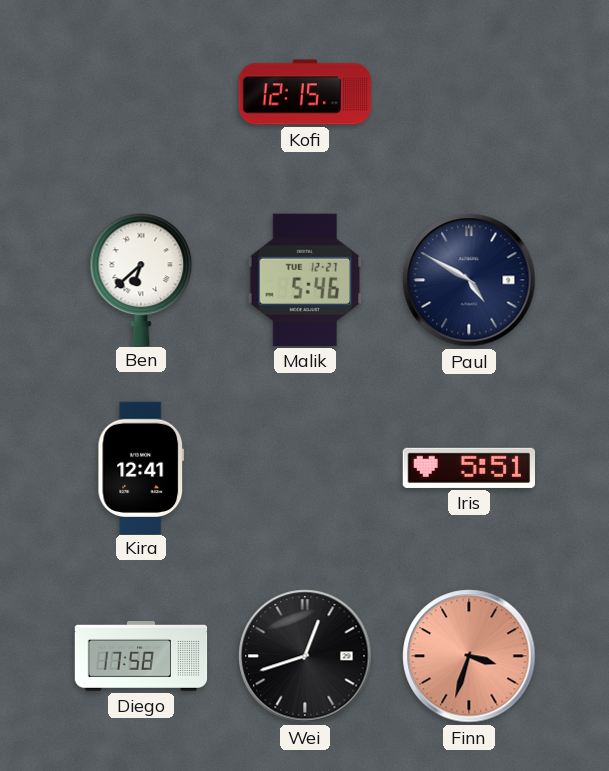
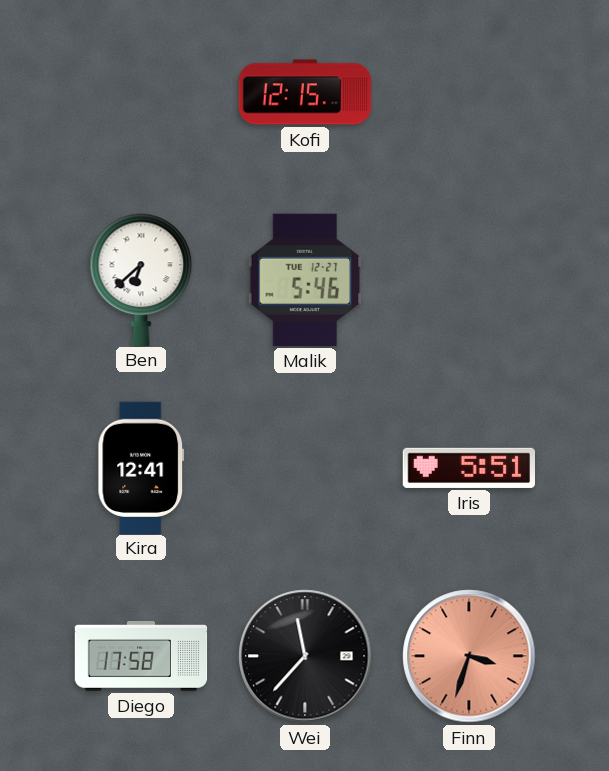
Paul: 4:50 -> none
Wei: 12:42 -> 11:37
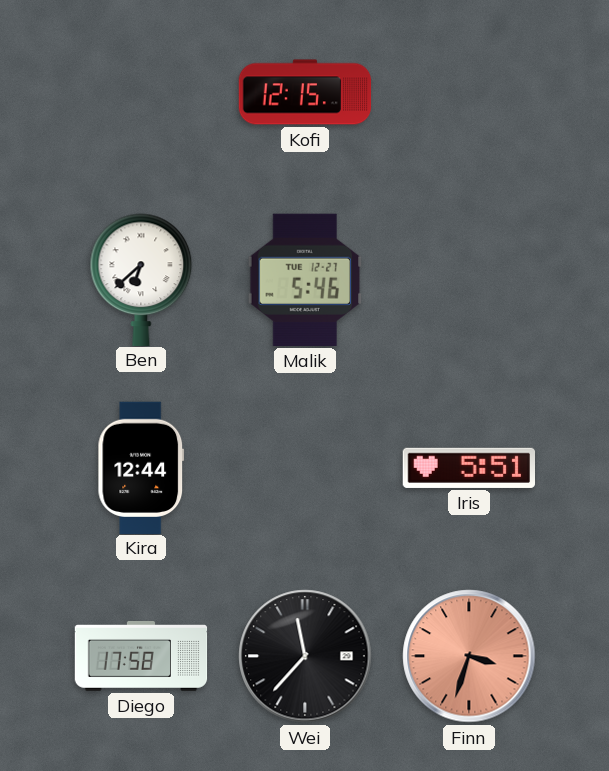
Kira: 12:41 -> 12:44
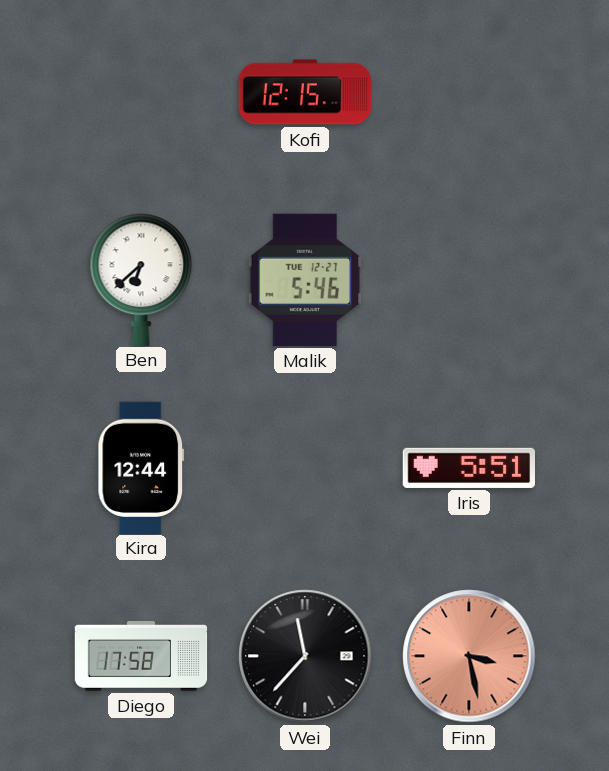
Finn: 3:33 -> 3:28
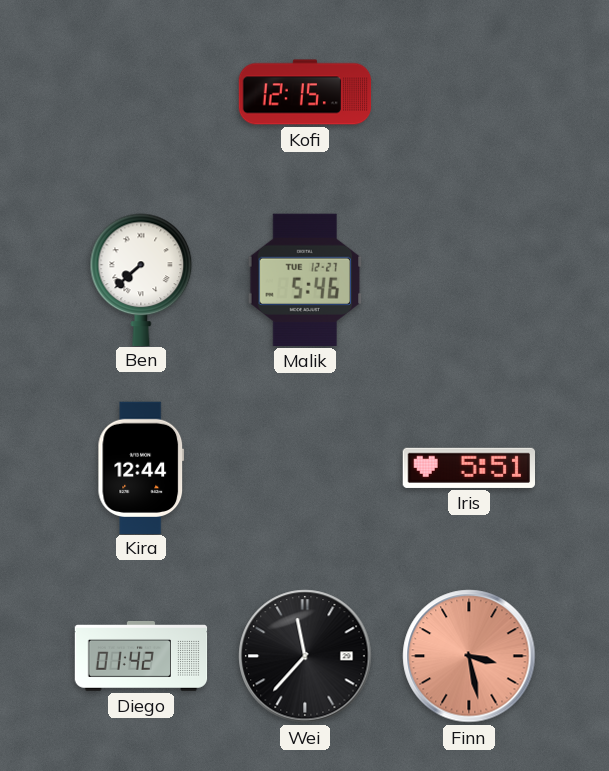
Ben: 6:38 -> 7:38
Diego: 17:58 -> 01:42
